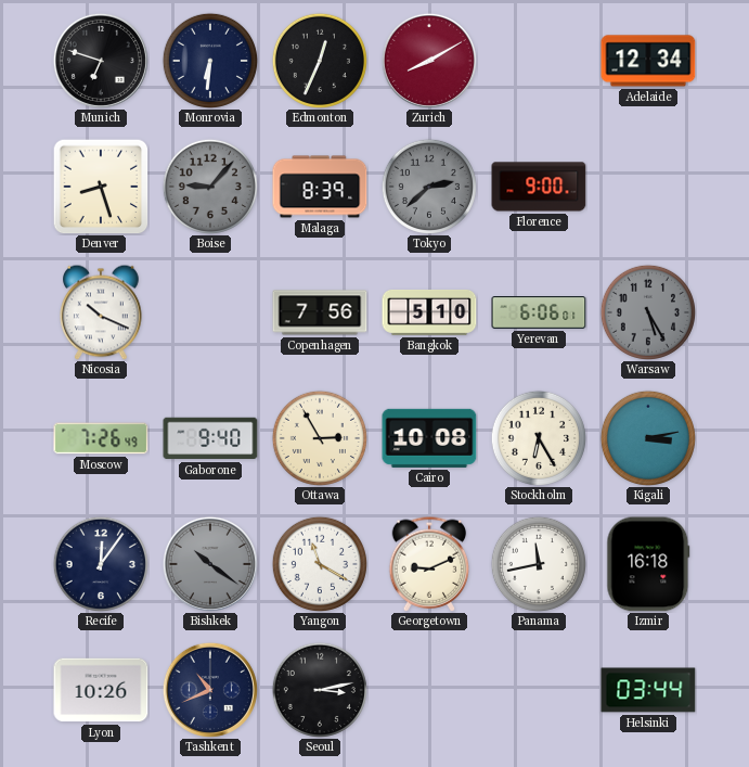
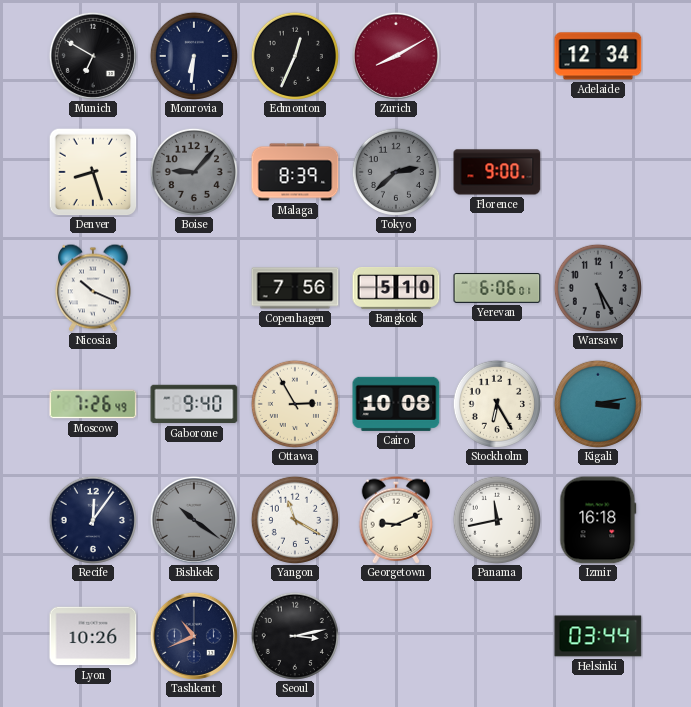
Munich: 6:48 -> 6:50
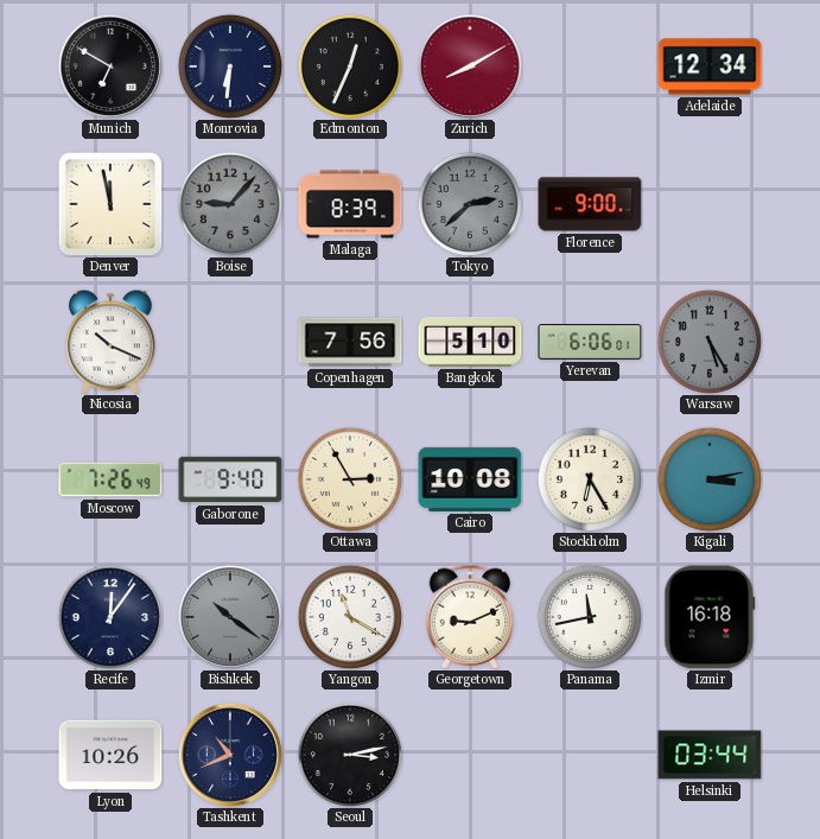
Denver: 8:27 -> 11:58
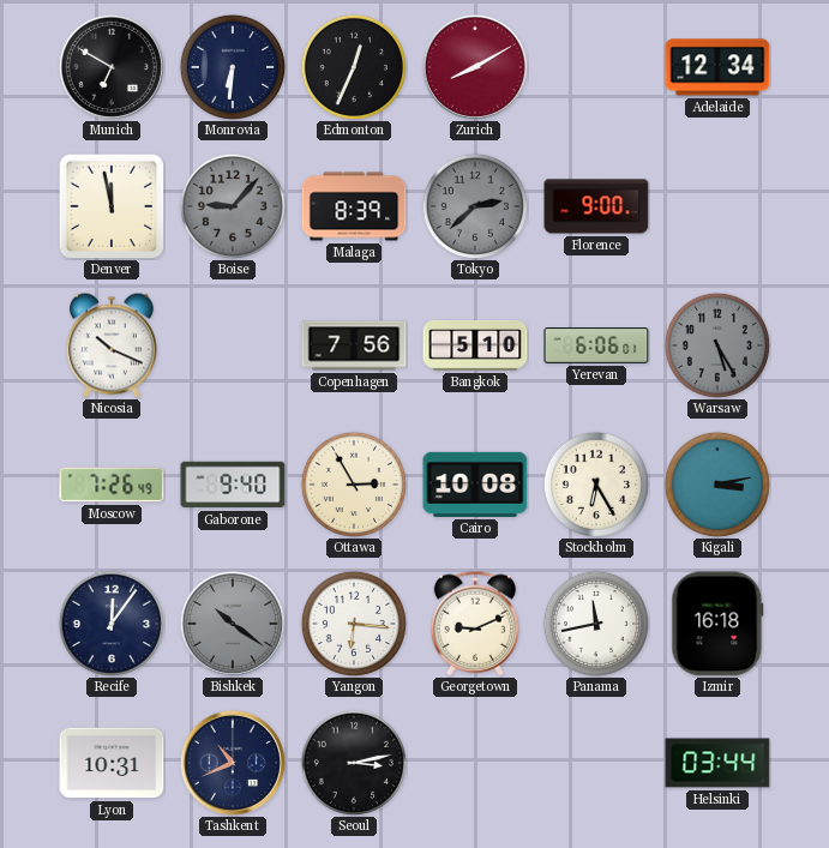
Yangon: 11:20 -> 6:16
Lyon: 10:26 -> 10:31
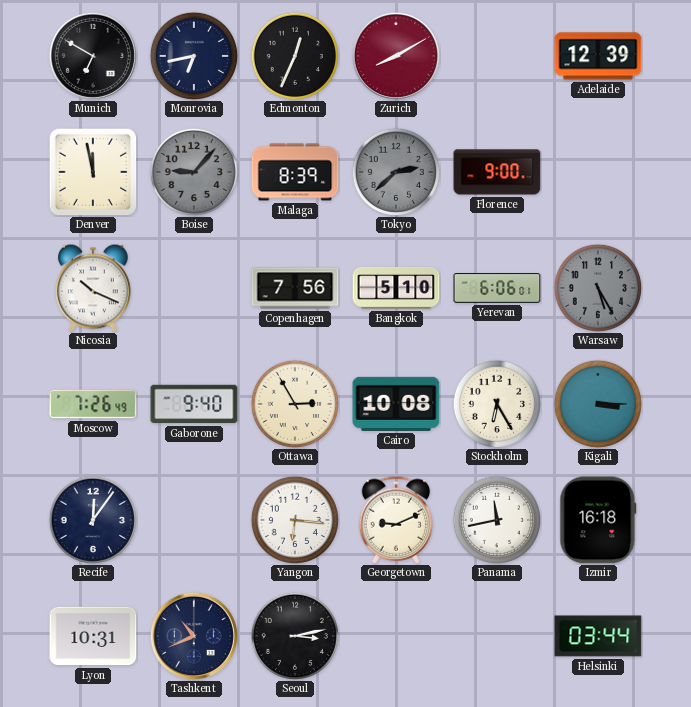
Monrovia: 6:31 -> 6:43
Adelaide: 12:34 -> 12:39
Kigali: 3:13 -> 3:15
Bishkek: 10:21 -> none
